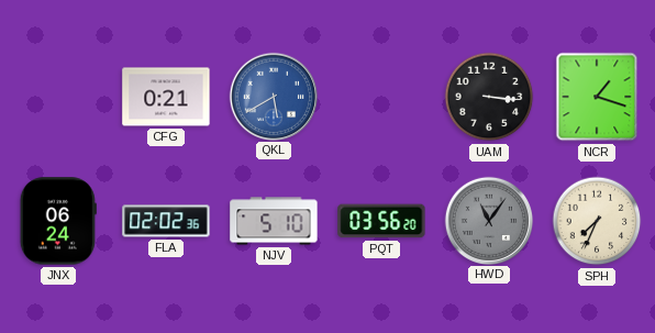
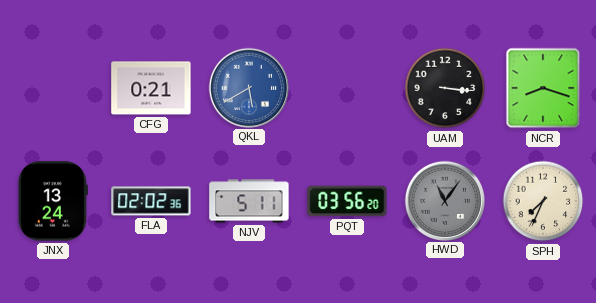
NCR: 1:18 -> 8:18
JNX: 06:24 -> 13:24
NJV: 5:10 -> 5:11
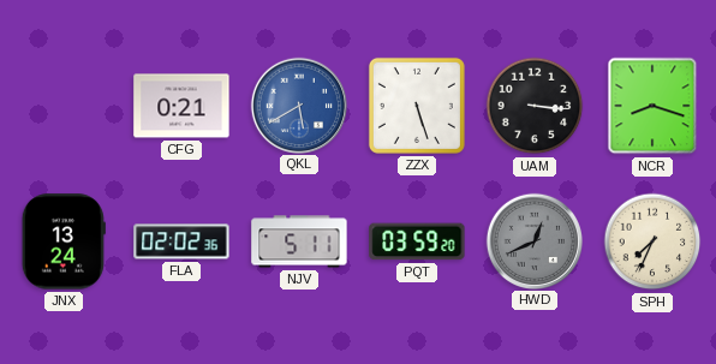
ZZX: none -> 5:27
PQT: 03:56 -> 03:59
HWD: 11:06 -> 12:41
